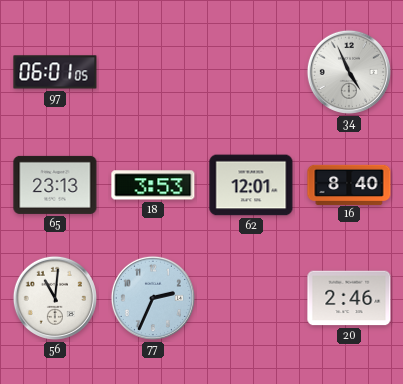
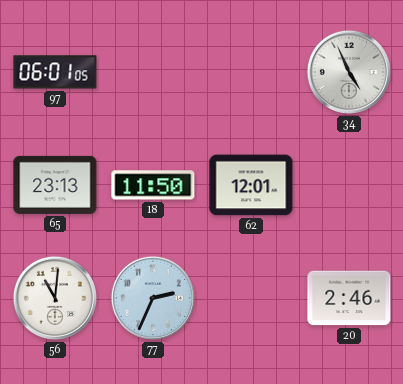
18: 3:53 -> 11:50
16: 8:40 -> none
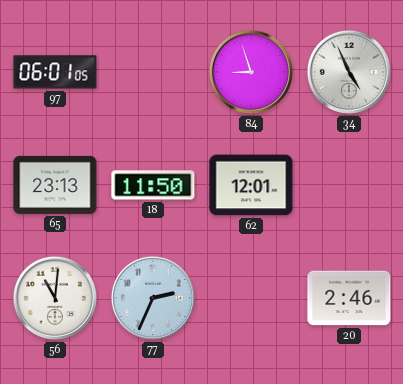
84: none -> 8:57
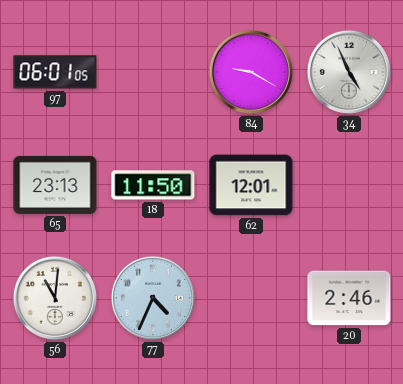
84: 8:57 -> 9:20
77: 2:34 -> 4:34
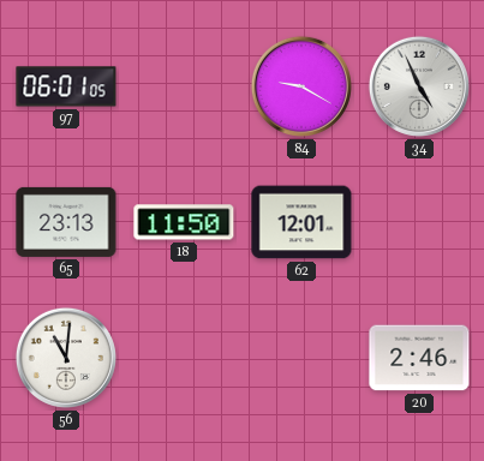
77: 4:34 -> none
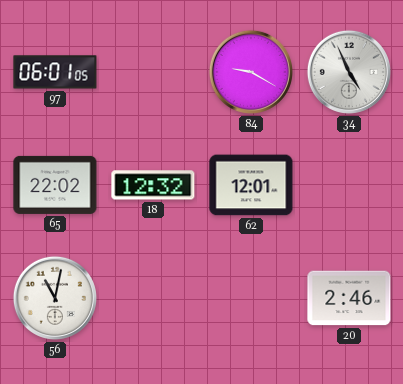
65: 23:13 -> 22:02
18: 11:50 -> 12:32
56: 11:01 -> 11:02
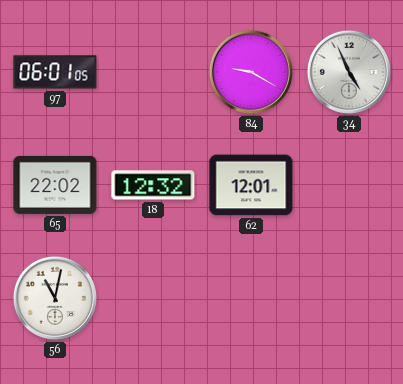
20: 2:46 -> none
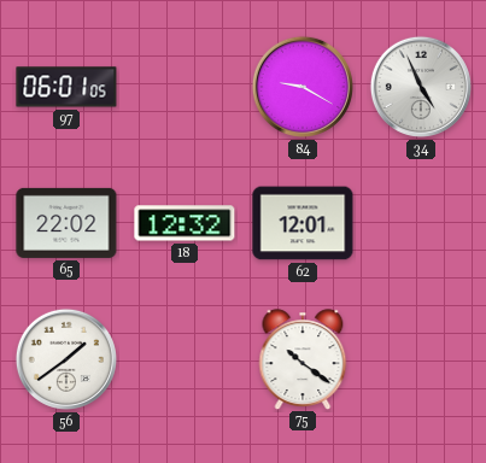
56: 11:02 -> 1:39
75: none -> 10:21
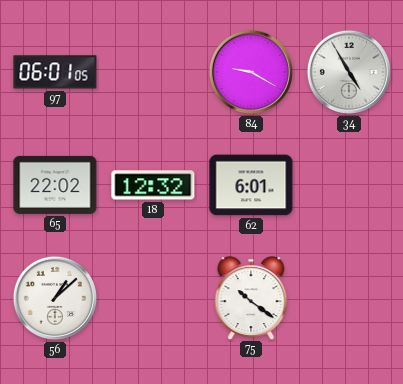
34: 4:56 -> 4:55
62: 12:01 -> 6:01
56: 1:39 -> 1:08
